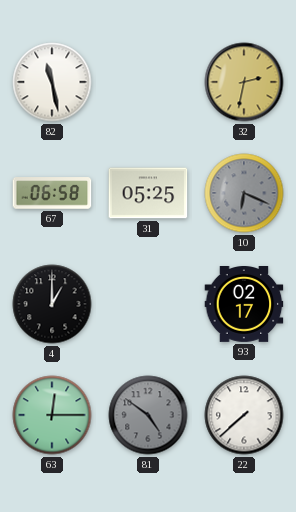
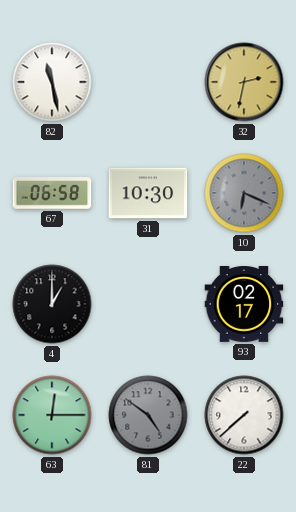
31: 05:25 -> 10:30
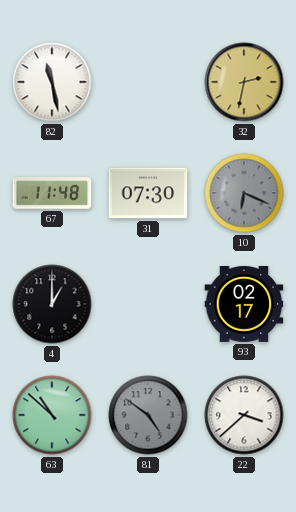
67: 06:58 -> 11:48
31: 10:30 -> 07:30
63: 12:15 -> 10:52
22: 7:38 -> 3:38
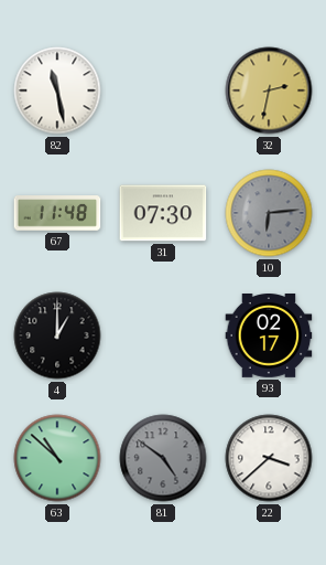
10: 6:19 -> 6:14
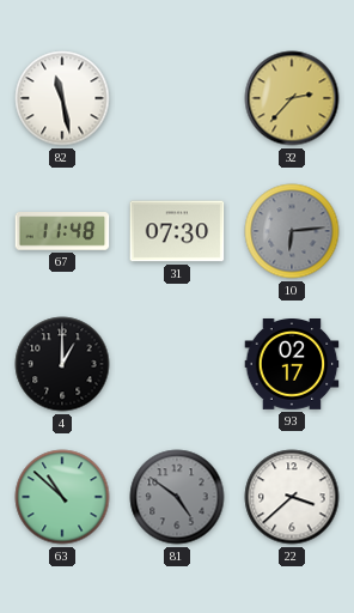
32: 2:32 -> 2:37
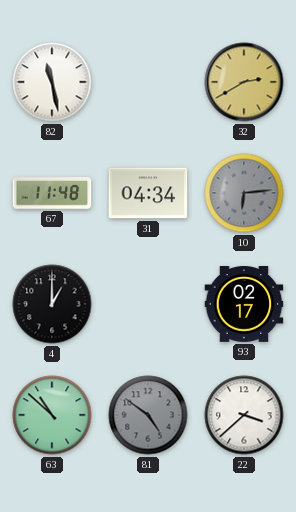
32: 2:37 -> 2:40
31: 07:30 -> 04:34
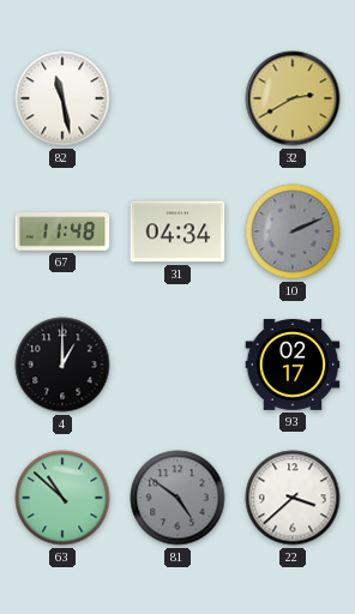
10: 6:14 -> 2:11
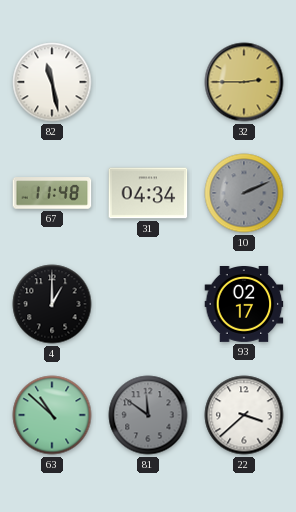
32: 2:40 -> 2:45
81: 4:51 -> 11:51
